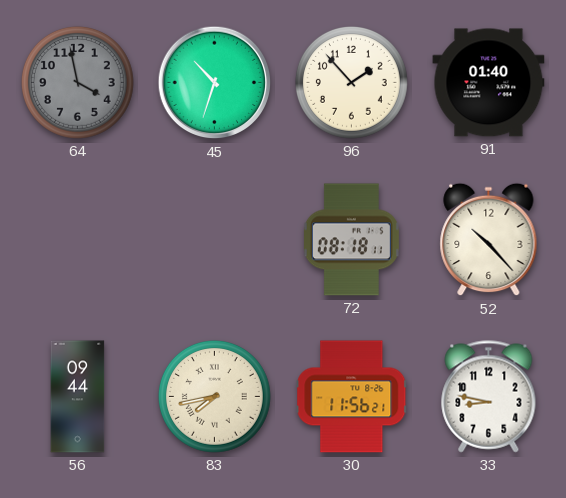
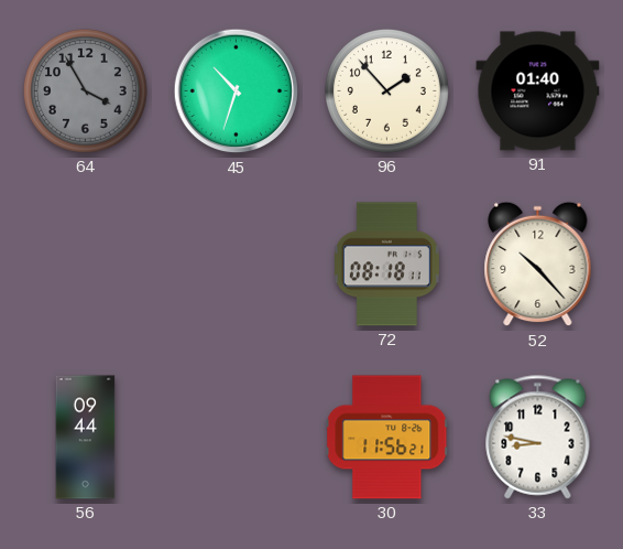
64: 3:58 -> 3:55
83: 7:43 -> none
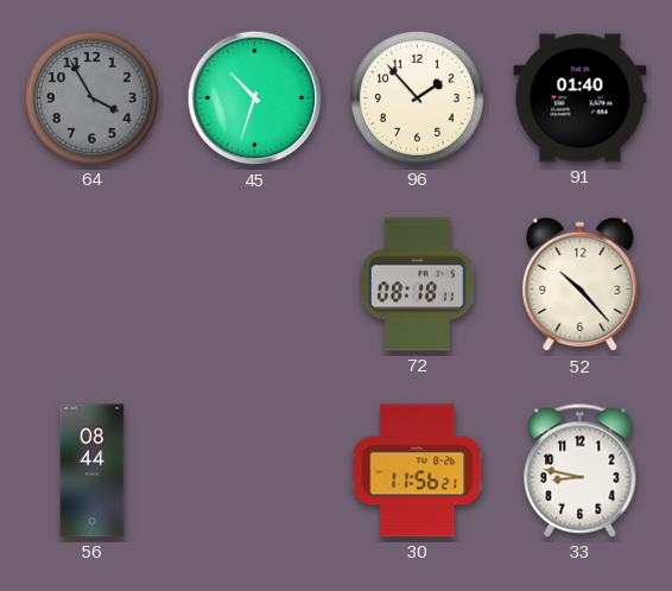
56: 09:44 -> 08:44
